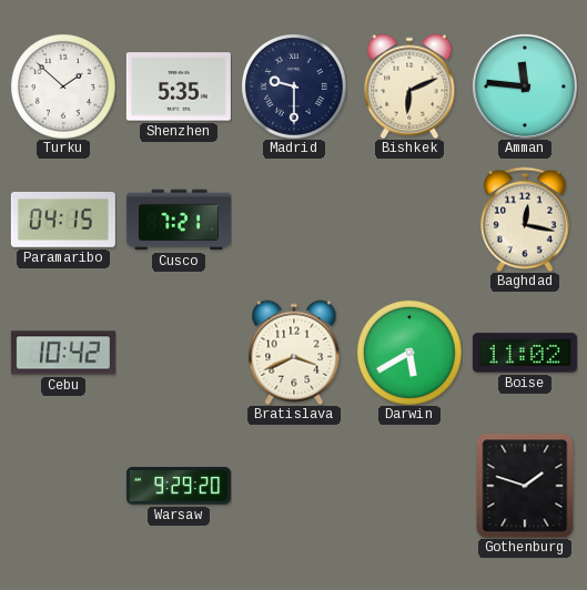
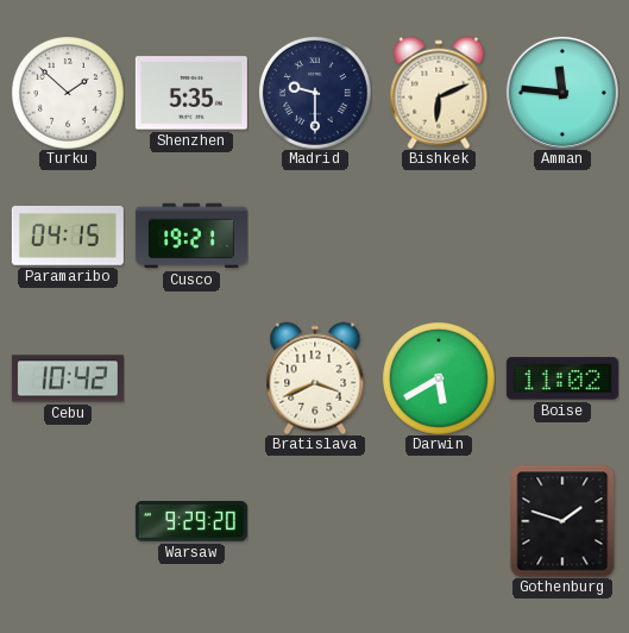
Cusco: 7:21 -> 19:21
Baghdad: 12:17 -> none
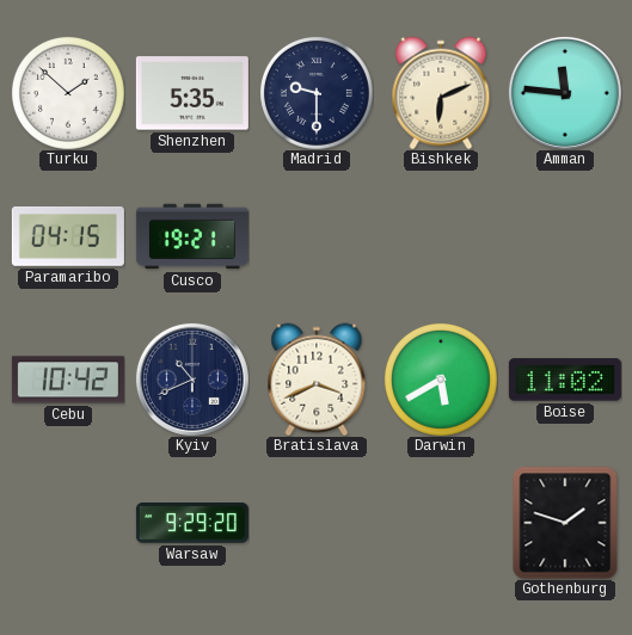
Kyiv: none -> 10:41
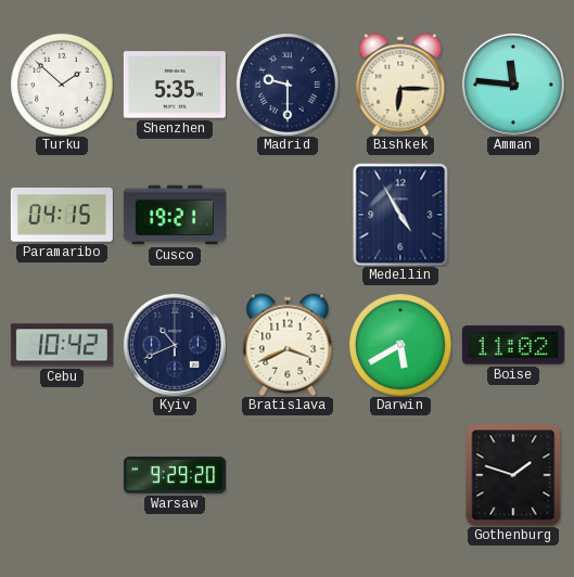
Bishkek: 6:11 -> 6:15
Medellin: none -> 4:55
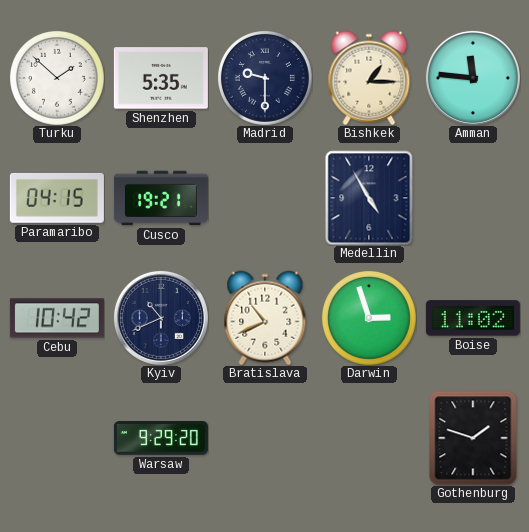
Bishkek: 6:15 -> 1:15
Bratislava: 3:41 -> 10:41
Darwin: 5:40 -> 2:57
